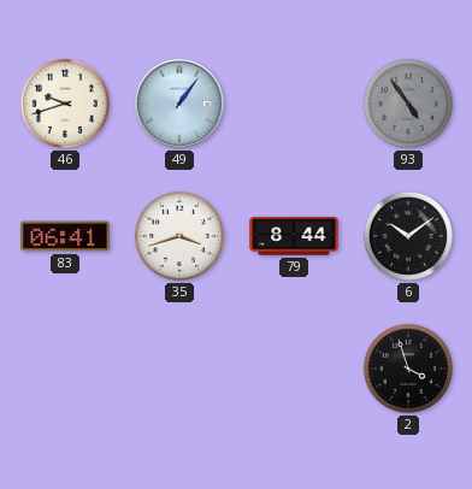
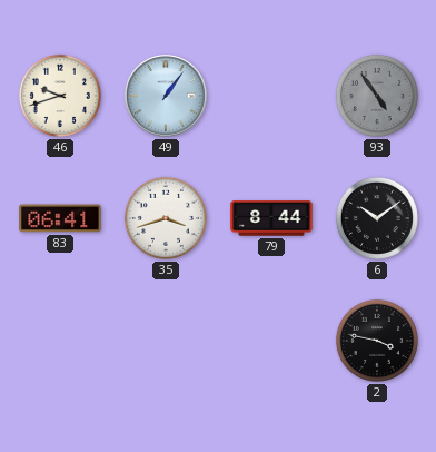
2: 3:57 -> 3:47
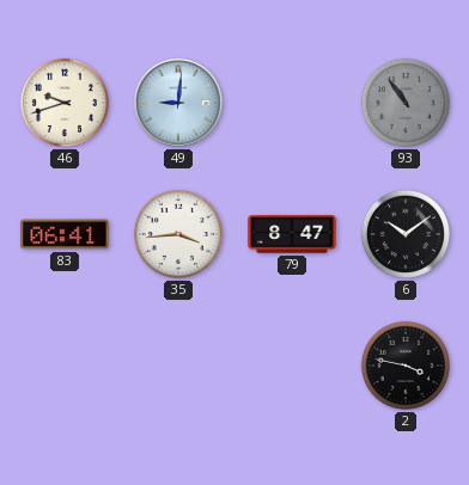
49: 1:06 -> 9:01
93: 4:54 -> 10:54
35: 3:42 -> 3:44
79: 8:44 -> 8:47
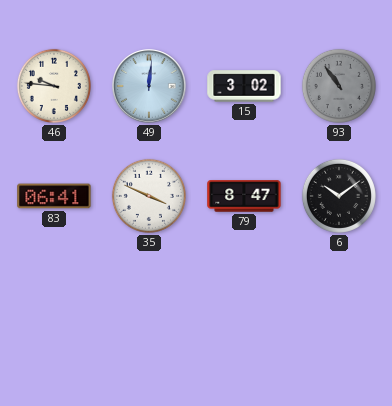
46: 9:42 -> 9:46
49: 9:01 -> 12:01
15: none -> 3:02
35: 3:44 -> 3:49
2: 3:47 -> none
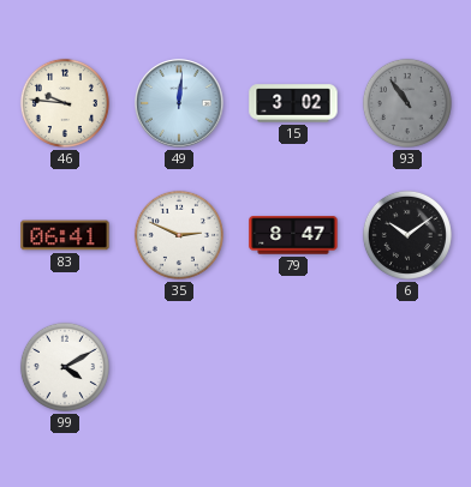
35: 3:49 -> 2:49
99: none -> 4:10
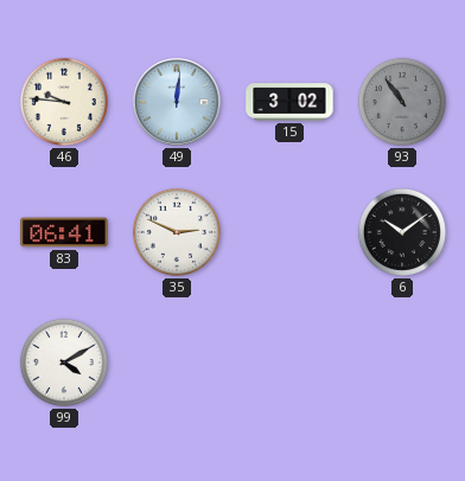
79: 8:47 -> none
